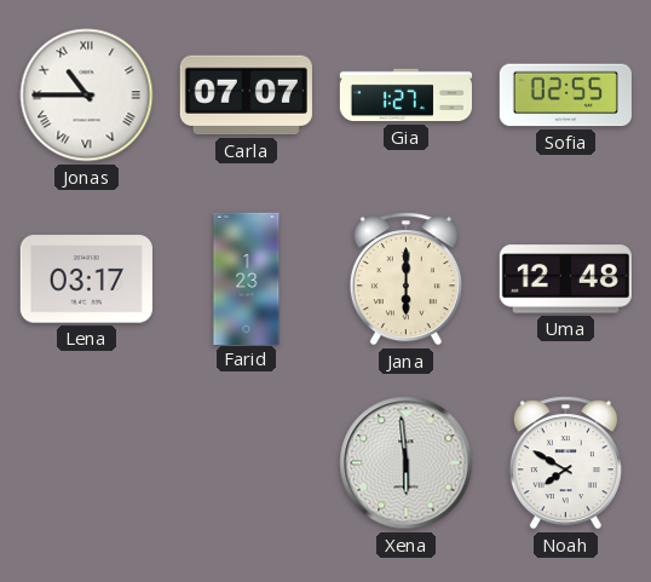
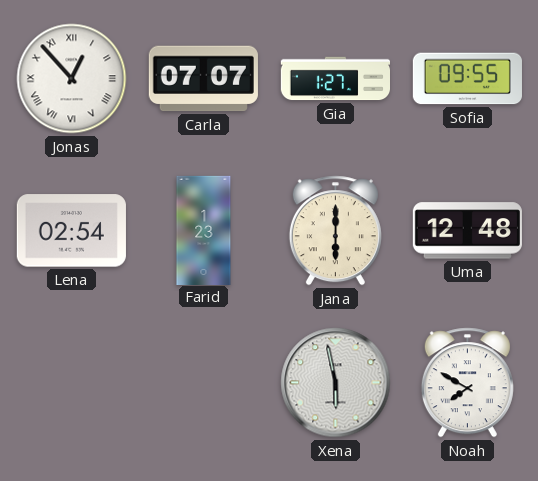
Jonas: 10:45 -> 12:53
Sofia: 02:55 -> 09:55
Lena: 03:17 -> 02:54
Xena: 5:59 -> 5:58
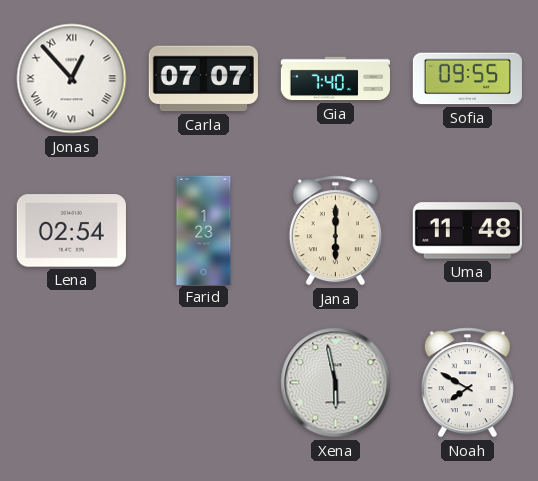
Gia: 1:27 -> 7:40
Uma: 12:48 -> 11:48
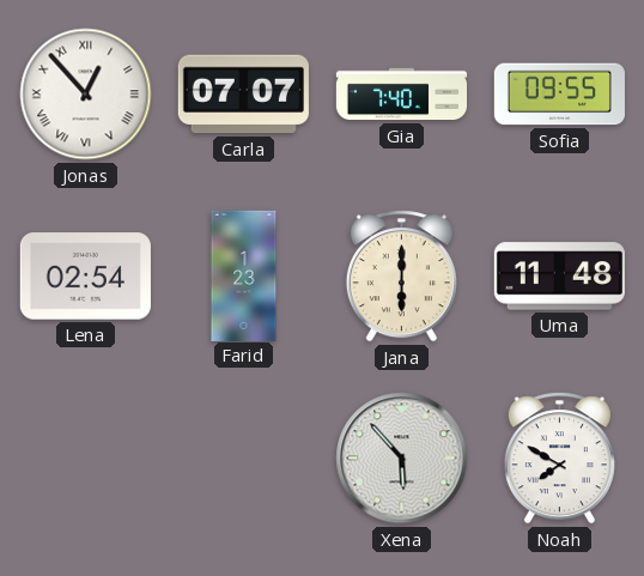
Xena: 5:58 -> 5:53
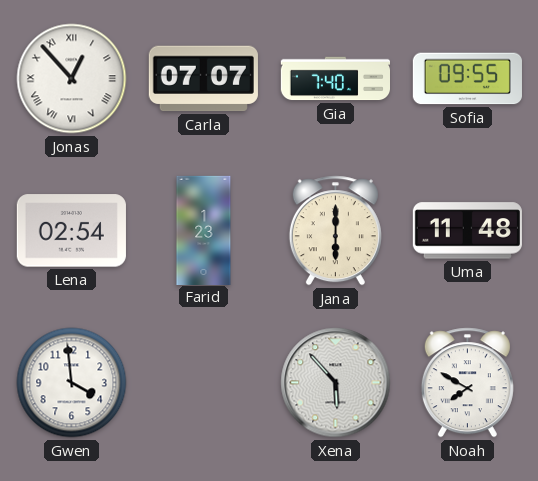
Gwen: none -> 3:59
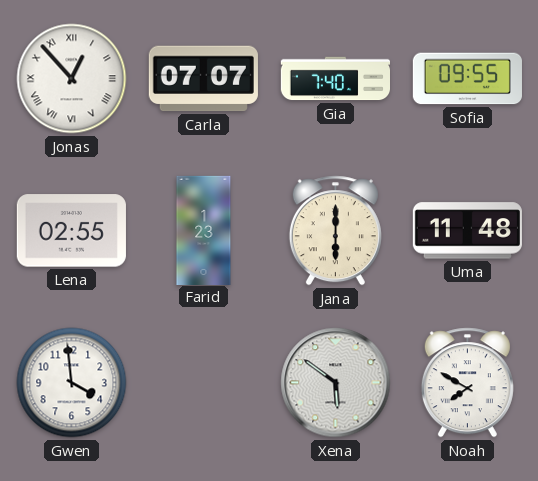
Lena: 02:54 -> 02:55
Xena: 5:53 -> 5:51
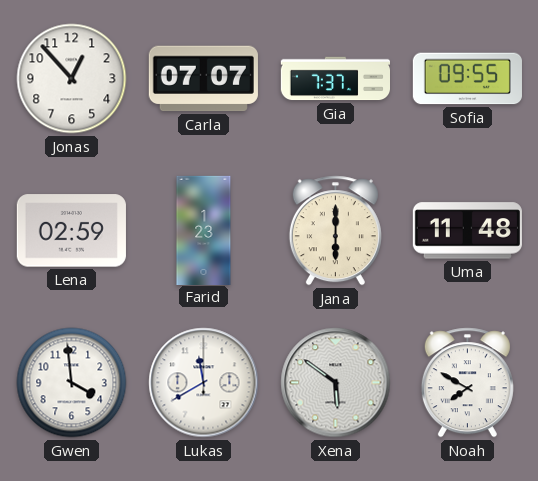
Jonas numerals: Roman -> Arabic
Gia: 7:40 -> 7:37
Lena: 02:55 -> 02:59
Lukas: none -> 11:40
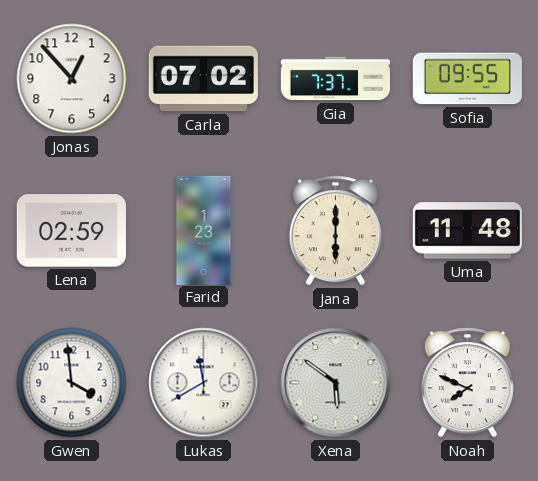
Carla: 07:07 -> 07:02
Noah: 7:50 -> 7:49
